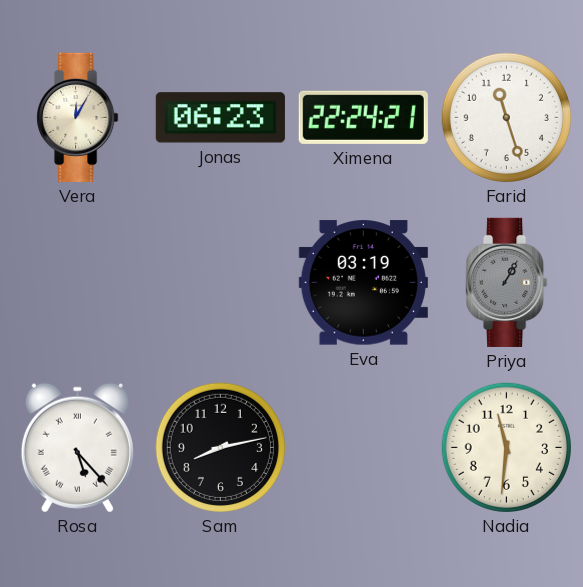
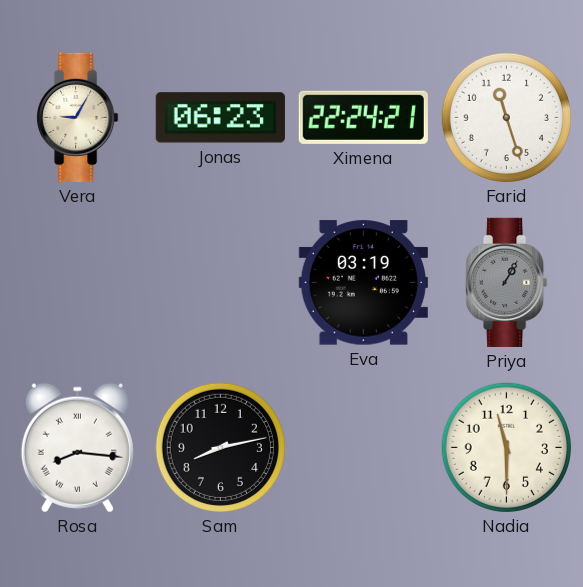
Vera: 12:05 -> 9:05
Rosa: 5:23 -> 8:16
Nadia: 11:31 -> 11:30
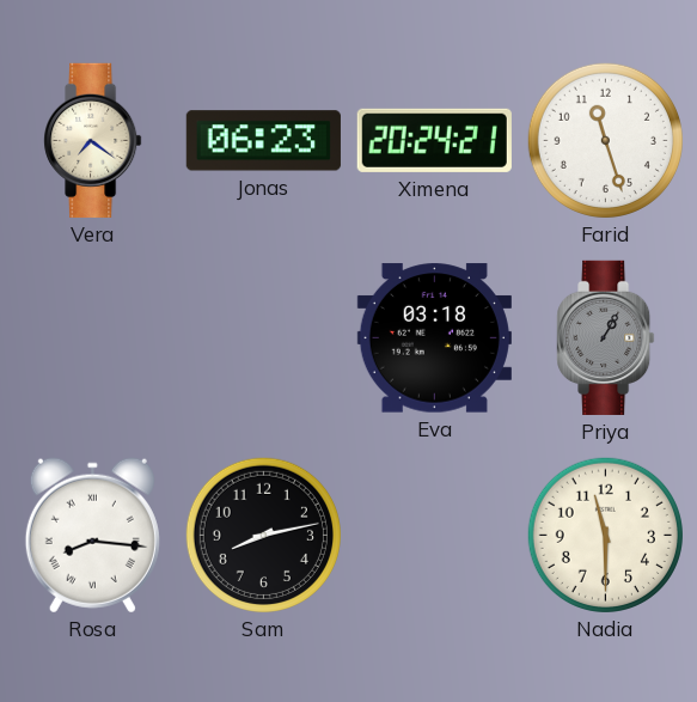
Vera: 9:05 -> 7:21
Ximena: 22:24 -> 20:24
Eva: 03:19 -> 03:18
